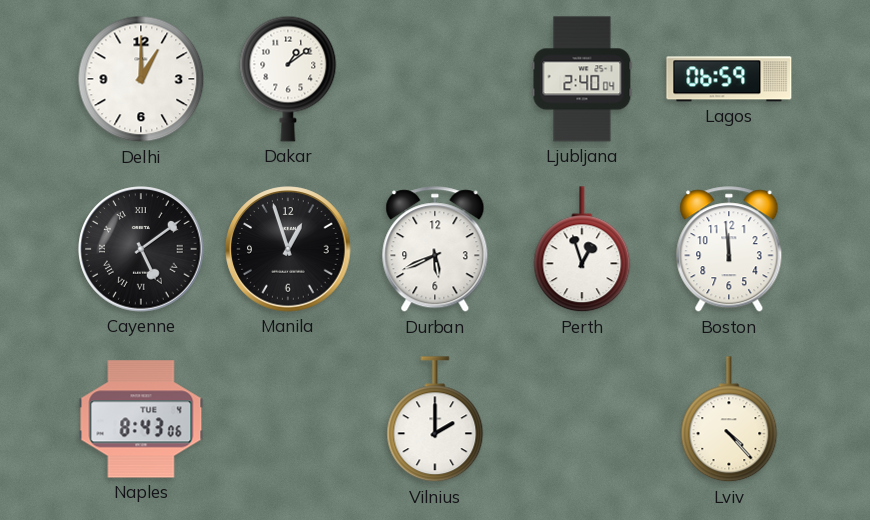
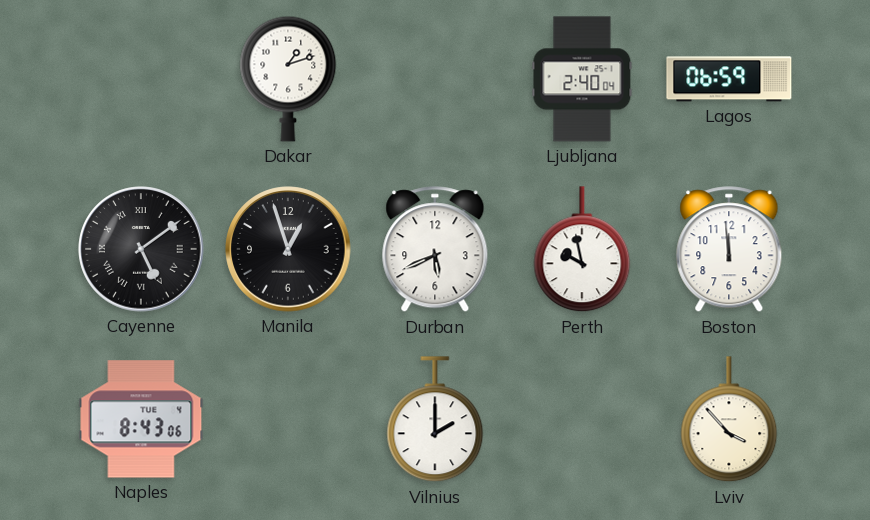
Delhi: 1:00 -> none
Dakar: 1:09 -> 1:12
Perth: 12:57 -> 9:58
Lviv: 4:23 -> 3:53
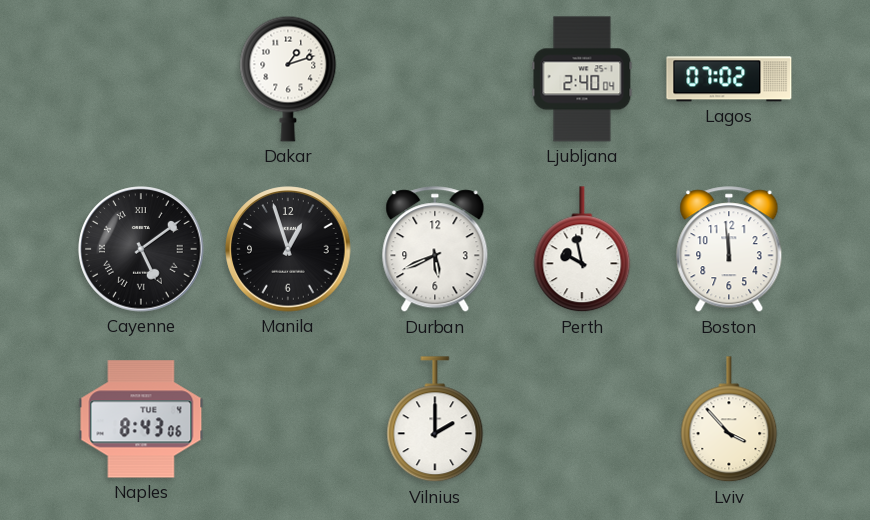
Lagos: 06:59 -> 07:02
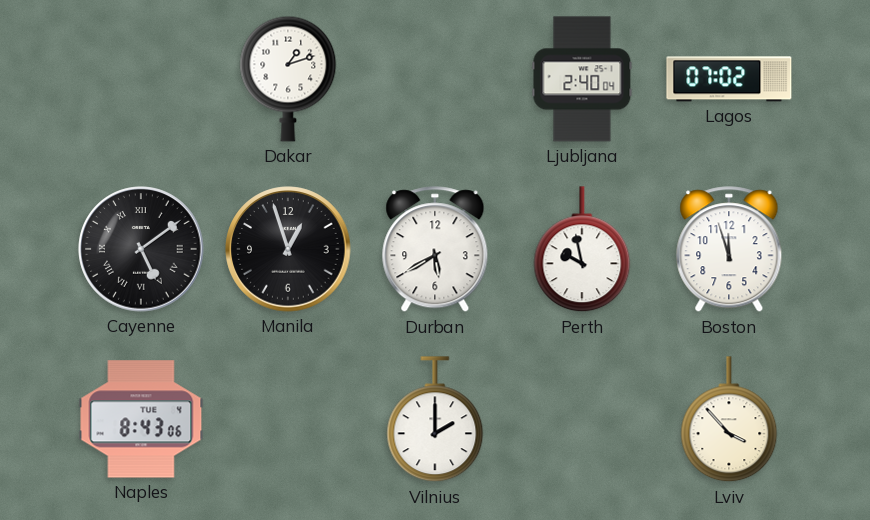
Durban: 5:41 -> 5:40
Boston: 11:59 -> 11:57
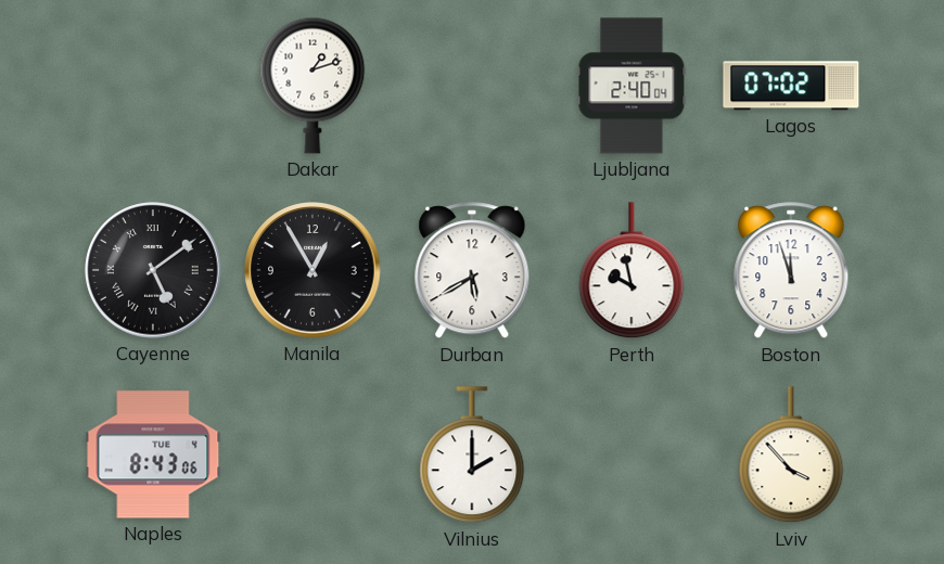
Manila: 12:57 -> 12:55
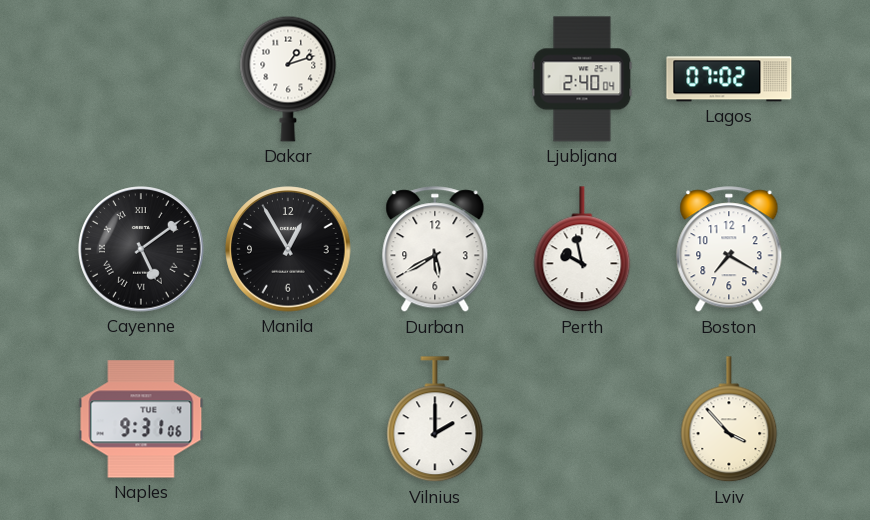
Boston: 11:57 -> 7:20
Naples: 8:43 -> 9:31
